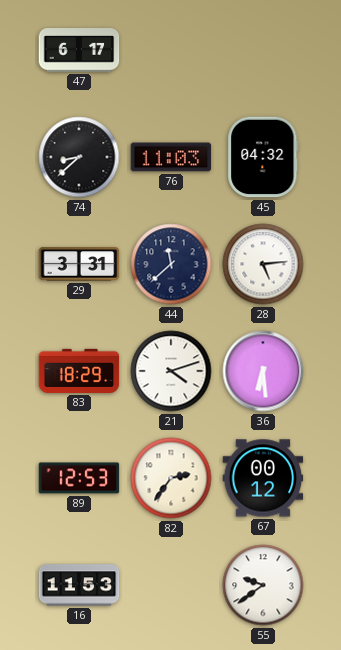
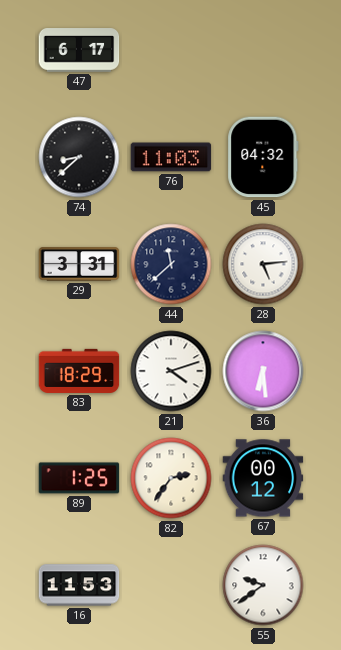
89: 12:53 -> 1:25
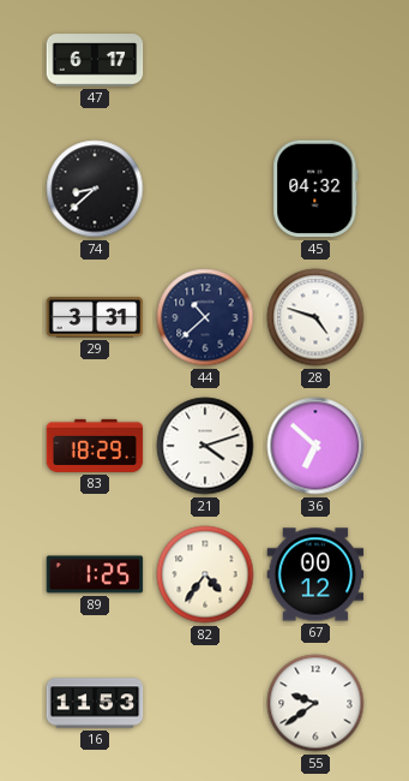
76: 11:03 -> none
44: 11:38 -> 10:38
28: 5:14 -> 4:48
36: 6:29 -> 6:52
82: 2:36 -> 4:36
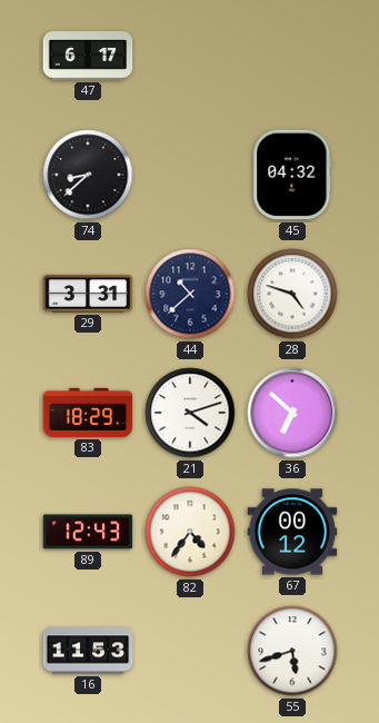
89: 1:25 -> 12:43
55: 9:39 -> 5:42
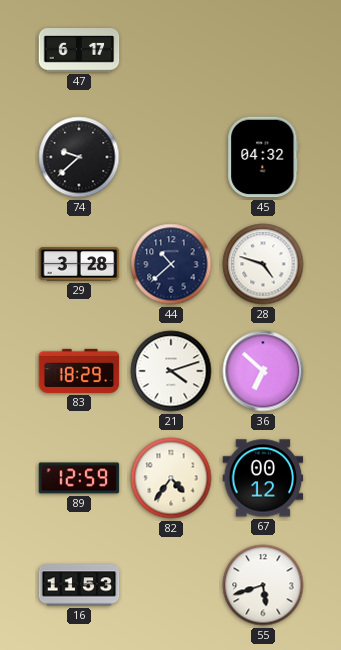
74: 8:38 -> 9:38
29: 3:31 -> 3:28
89: 12:43 -> 12:59
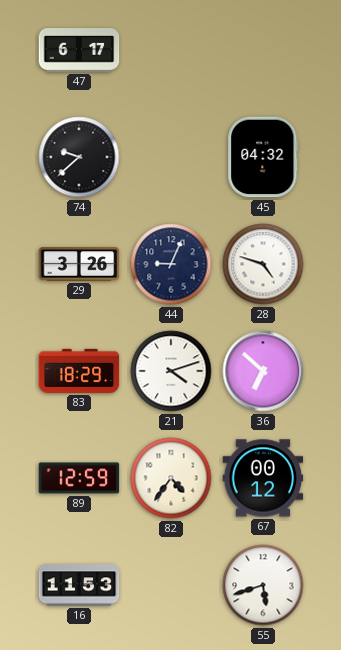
29: 3:28 -> 3:26
44: 10:38 -> 9:04
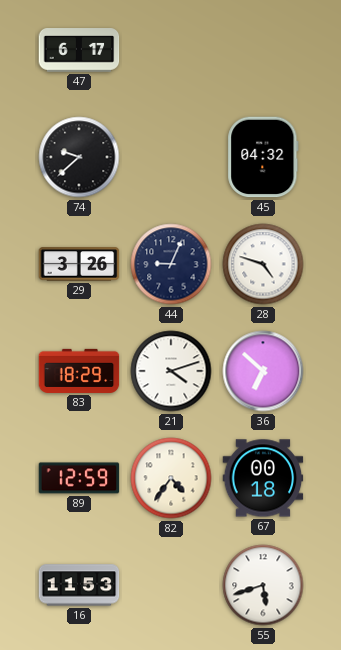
67: 00:12 -> 00:18
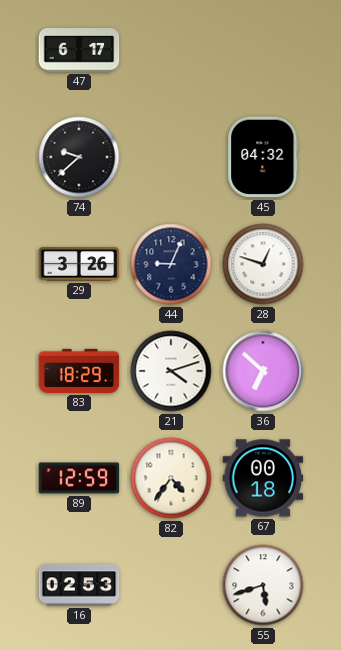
28: 4:48 -> 12:48
16: 11:53 -> 02:53
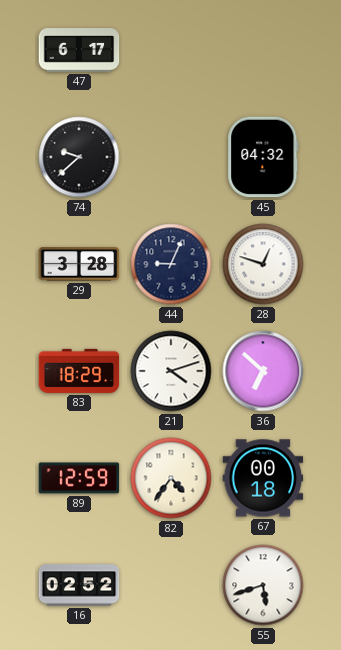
29: 3:26 -> 3:28
16: 02:53 -> 02:52
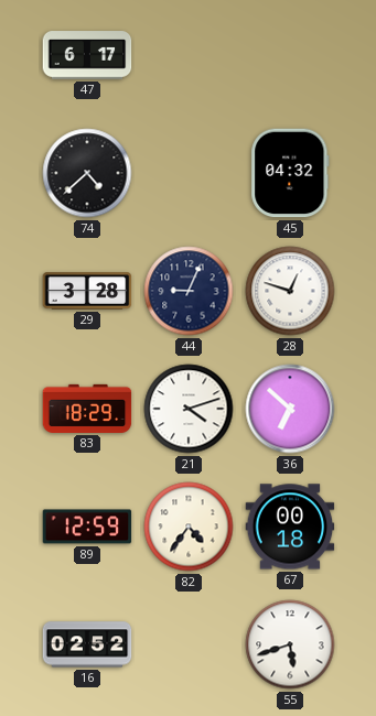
74: 9:38 -> 4:38
